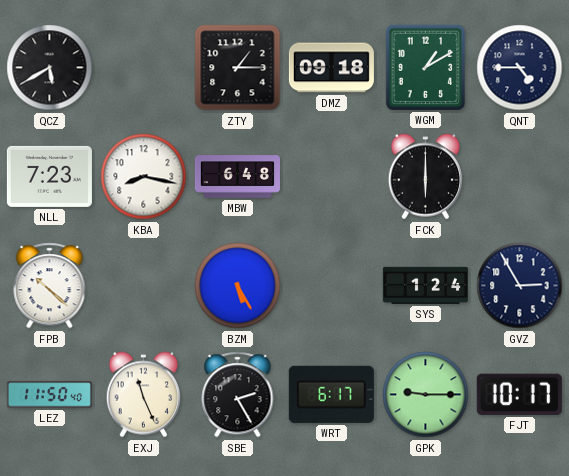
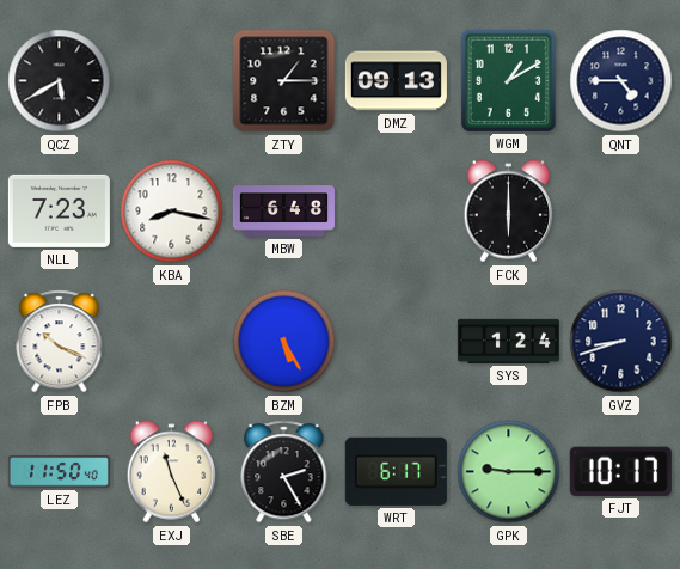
DMZ: 09:18 -> 09:13
FPB: 10:22 -> 10:19
GVZ: 2:55 -> 8:42
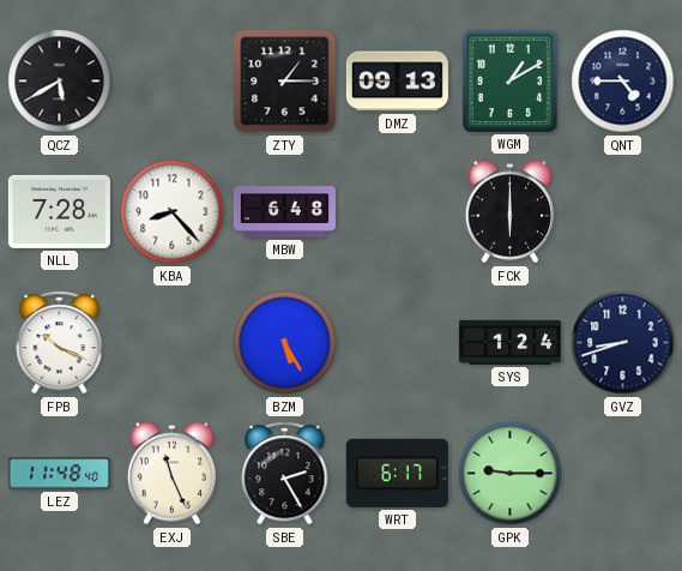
NLL: 7:23 -> 7:28
KBA: 8:17 -> 8:23
LEZ: 11:50 -> 11:48
FJT: 10:17 -> none
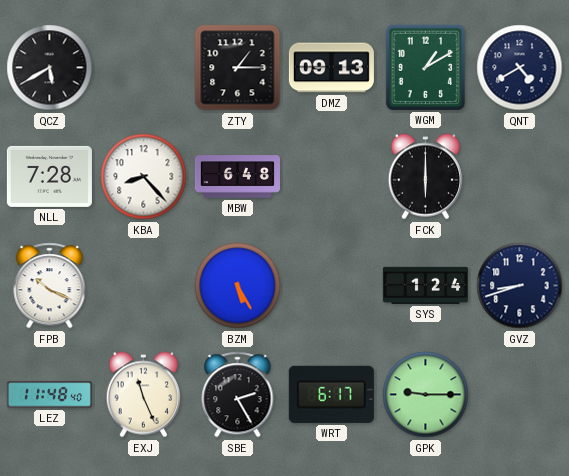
QNT: 4:45 -> 4:40
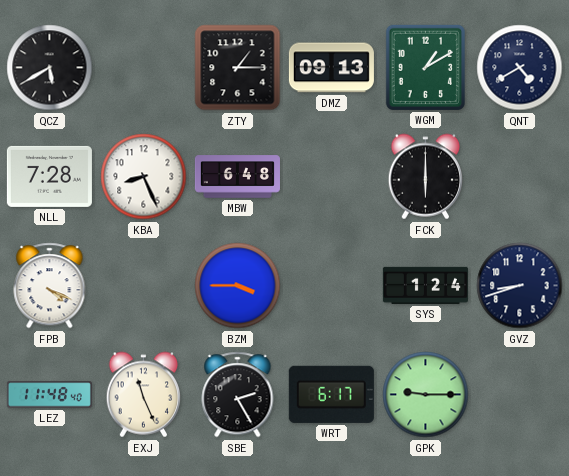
KBA: 8:23 -> 8:26
FPB: 10:19 -> 4:19
BZM: 5:25 -> 3:45
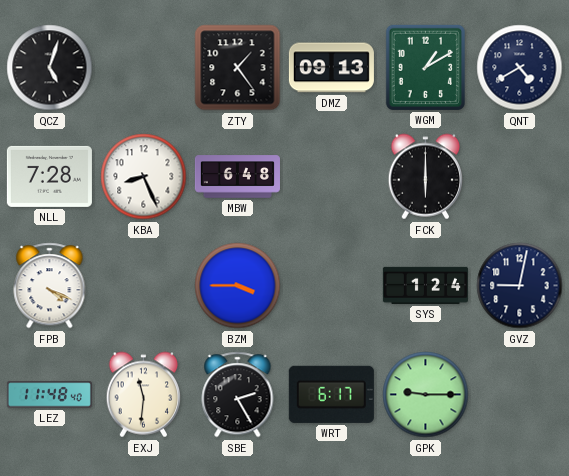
QCZ: 5:40 -> 5:03
ZTY: 1:15 -> 1:24
GVZ: 8:42 -> 9:02
EXJ: 11:26 -> 11:31
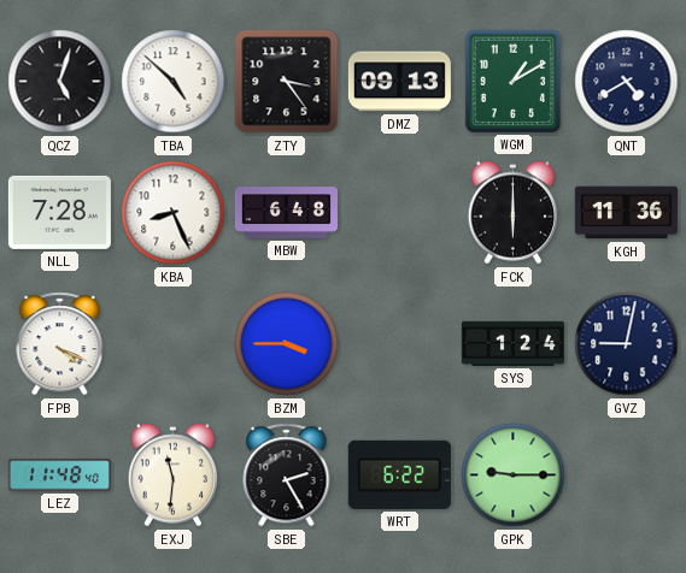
TBA: none -> 4:52
ZTY: 1:24 -> 3:24
KGH: none -> 11:36
WRT: 6:17 -> 6:22
